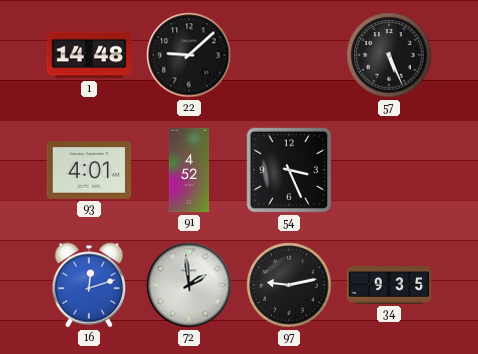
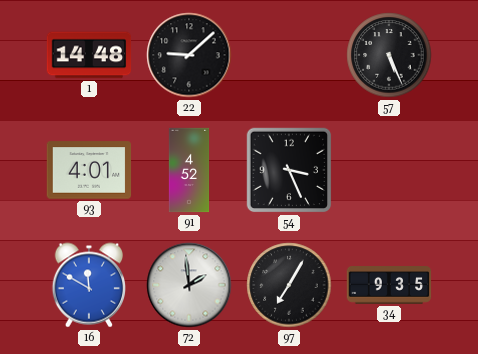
16: 12:12 -> 11:50
97: 9:13 -> 7:05
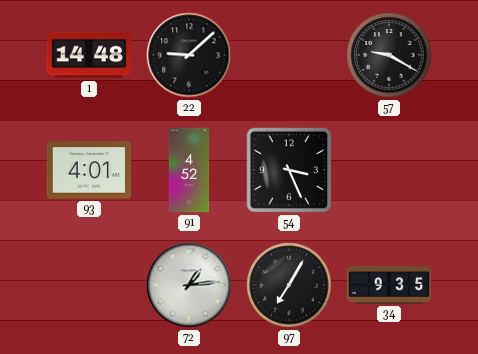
57: 5:26 -> 9:20
16: 11:50 -> none
72: 1:59 -> 1:14
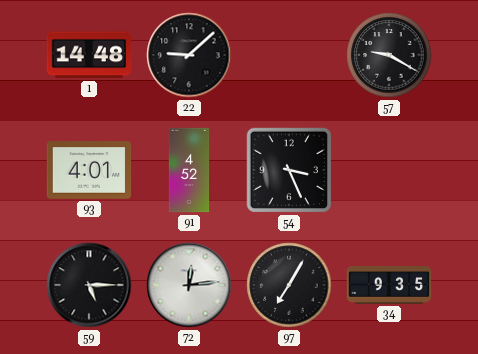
59: none -> 5:15
72: 1:14 -> 12:14
